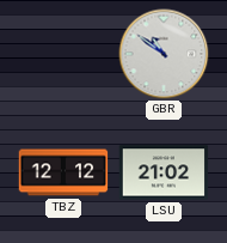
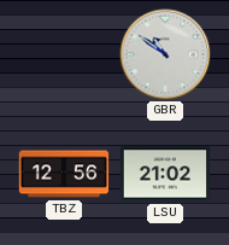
TBZ: 12:12 -> 12:56
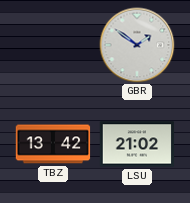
GBR: 10:51 -> 1:51
TBZ: 12:56 -> 13:42
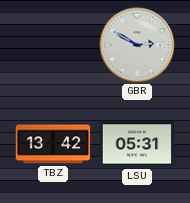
GBR: 1:51 -> 2:50
LSU: 21:02 -> 05:31
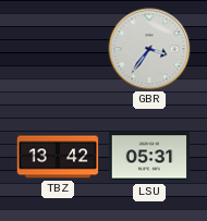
GBR: 2:50 -> 3:36
